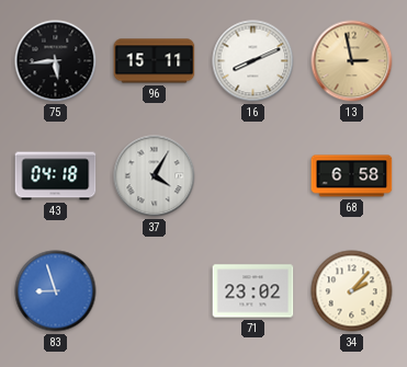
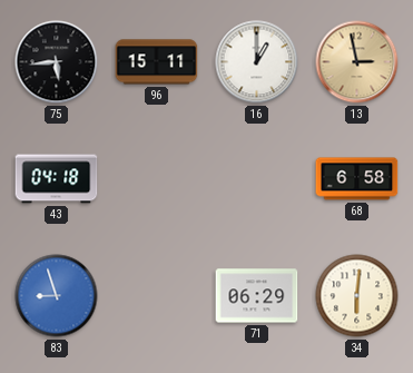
16: 8:11 -> 1:00
37: 4:05 -> none
71: 23:02 -> 06:29
34: 2:07 -> 6:01
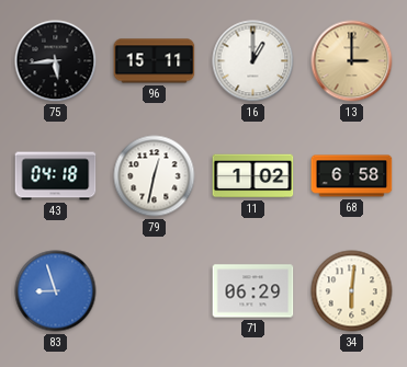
13: 2:58 -> 3:00
79: none -> 12:32
11: none -> 1:02
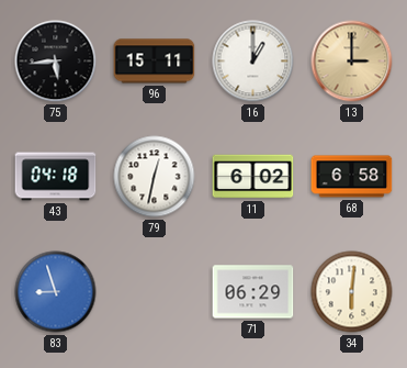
11: 1:02 -> 6:02
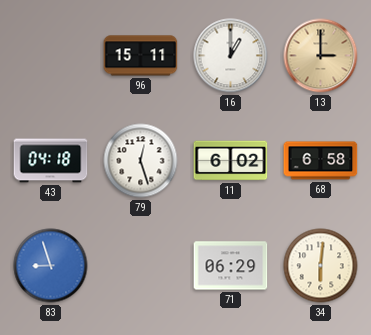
75: 5:44 -> none
79: 12:32 -> 12:27
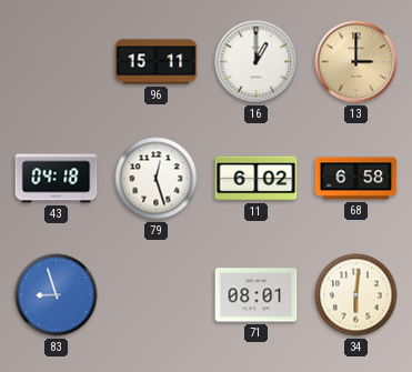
71: 06:29 -> 08:01
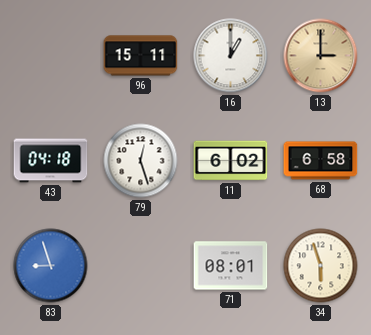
34: 6:01 -> 5:57
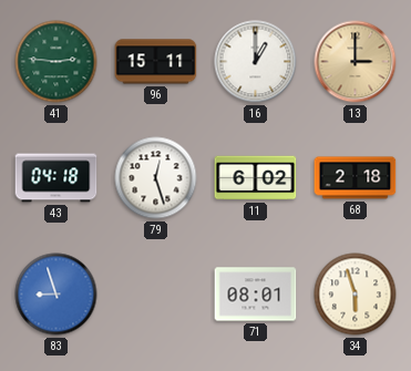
41: none -> 2:46
68: 6:58 -> 2:18
